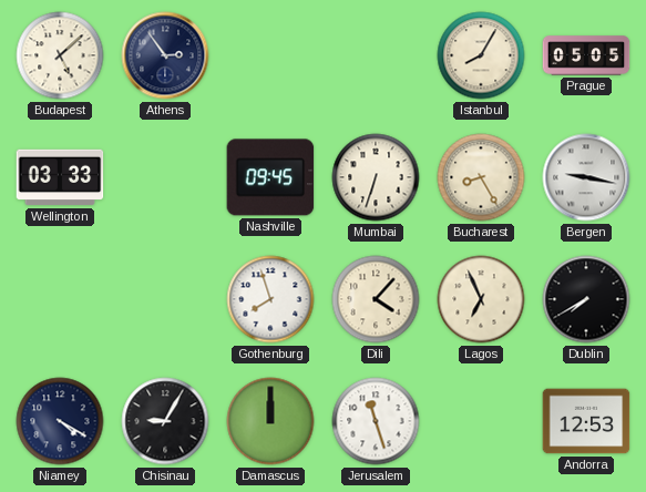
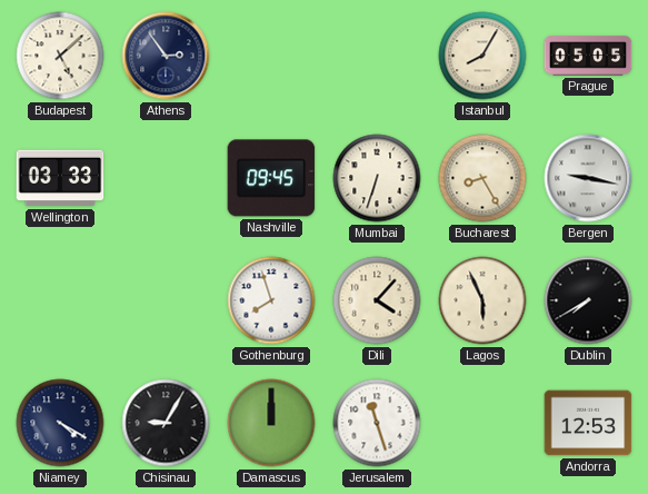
Lagos: 6:56 -> 5:56
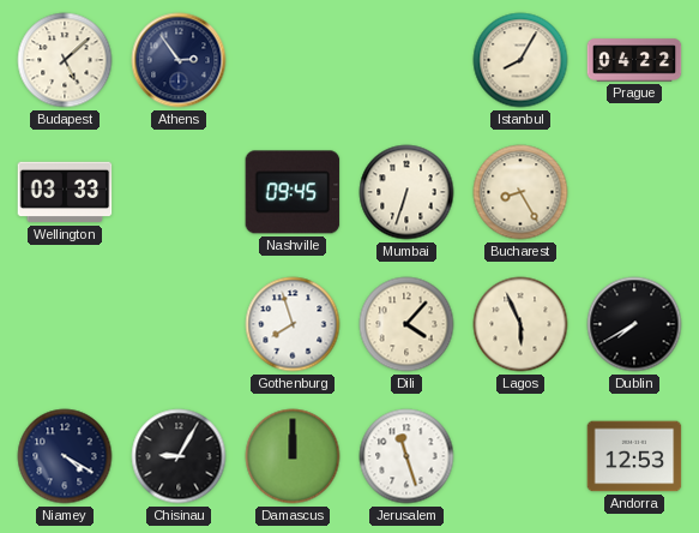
Prague: 05:05 -> 04:22
Bergen: 9:17 -> none
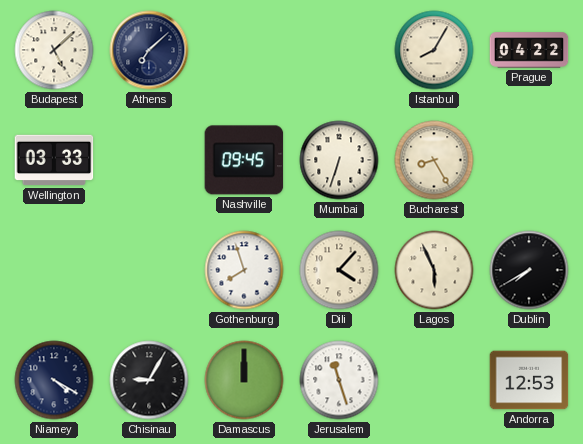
Athens: 2:54 -> 7:08
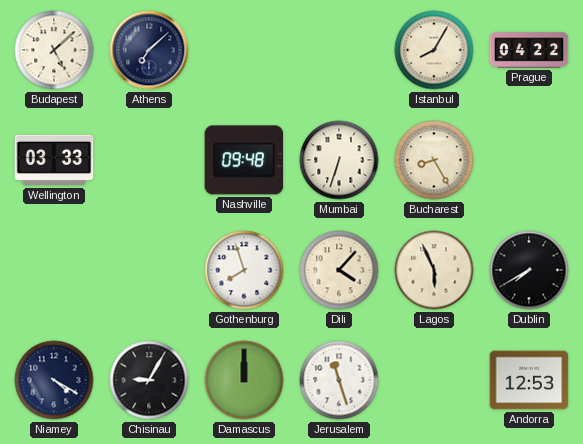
Nashville: 09:45 -> 09:48
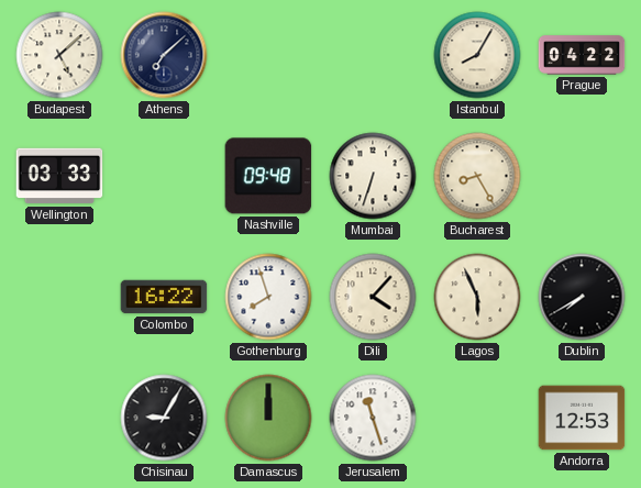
Colombo: none -> 16:22
Niamey: 4:20 -> none
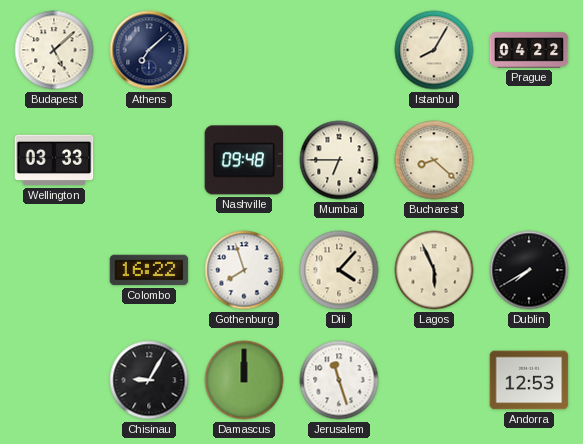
Mumbai: 6:33 -> 6:45
Bucharest: 8:25 -> 8:22
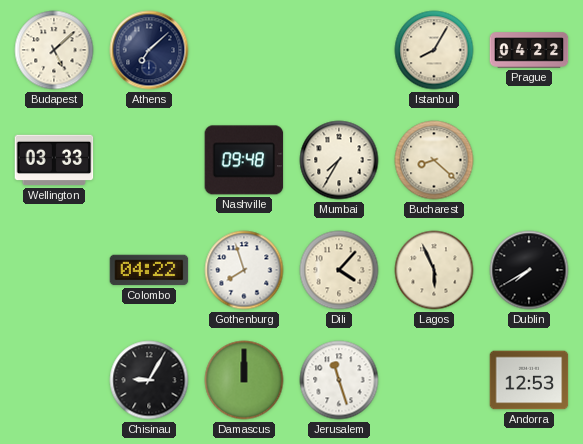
Mumbai: 6:45 -> 7:35
Colombo: 16:22 -> 04:22
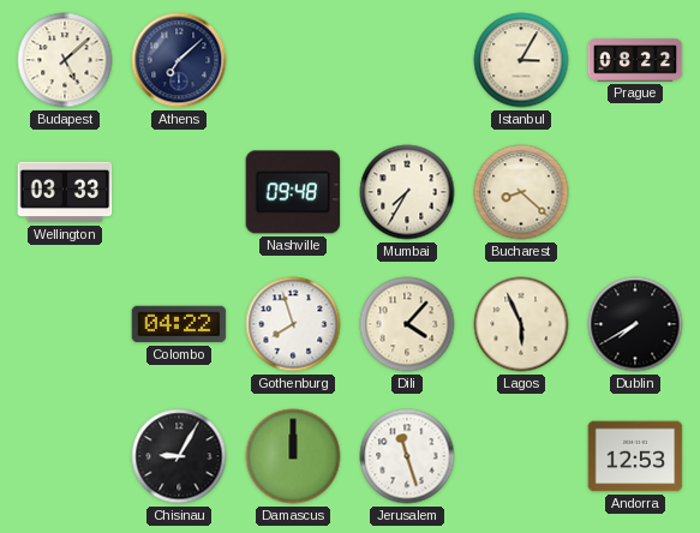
Istanbul: 8:05 -> 3:05
Prague: 04:22 -> 08:22
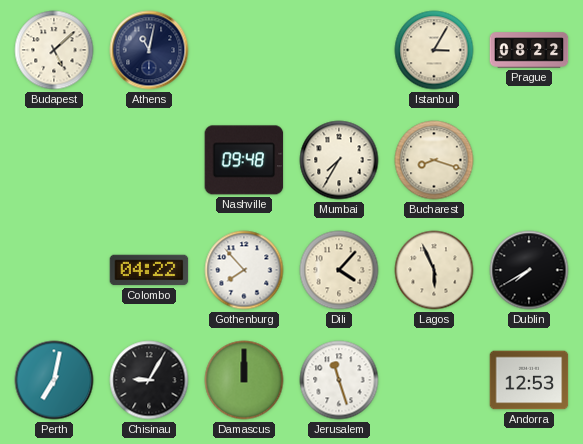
Athens: 7:08 -> 11:02
Wellington: 03:33 -> none
Bucharest: 8:22 -> 8:18
Gothenburg: 7:57 -> 7:53
Perth: none -> 7:02
